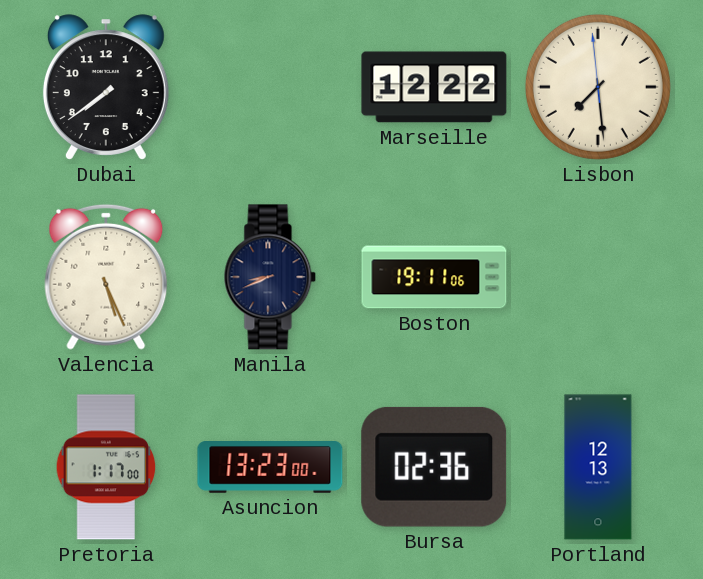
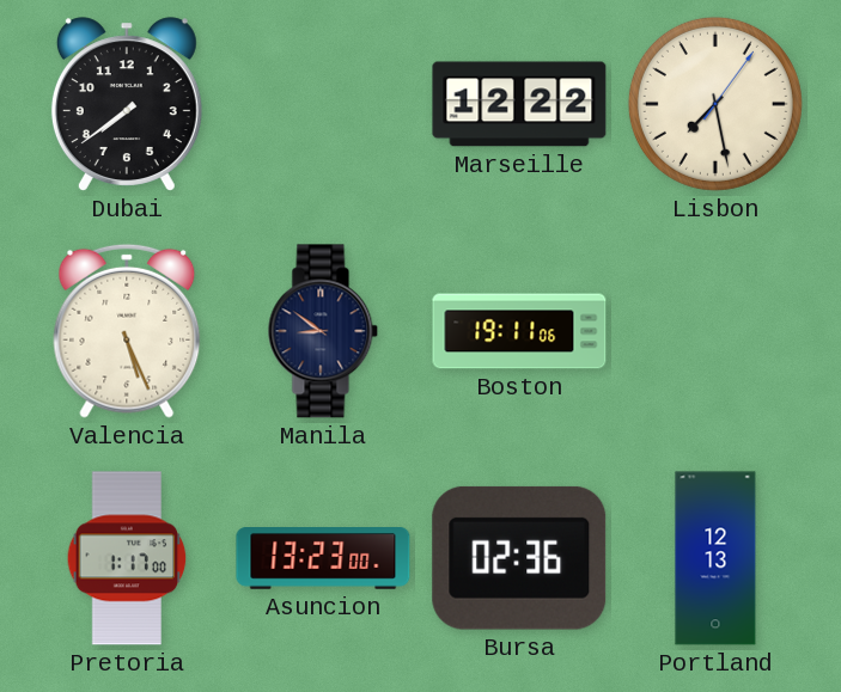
Lisbon: 7:28:59 -> 7:28:06
Manila: 8:41 -> 8:51
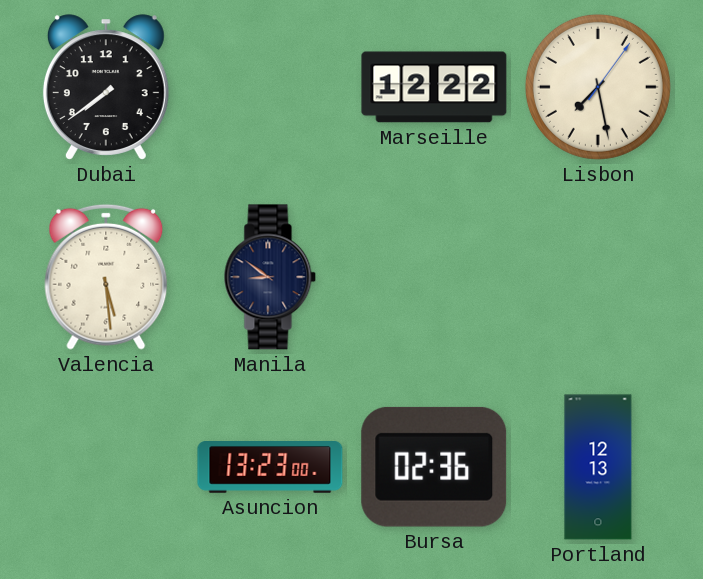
Valencia: 5:26 -> 5:29
Boston: 19:11 -> none
Pretoria: 1:17 -> none
